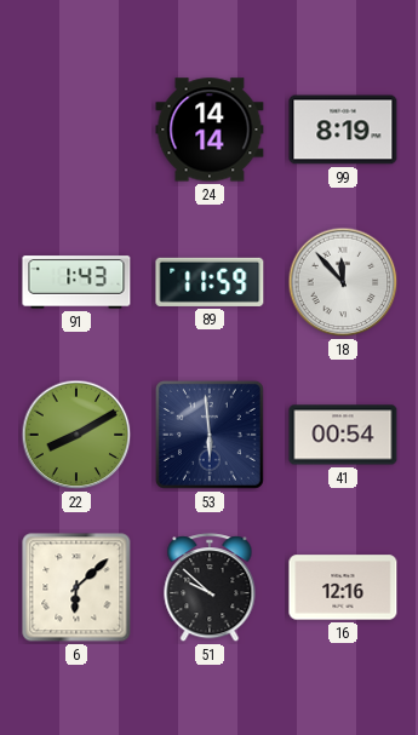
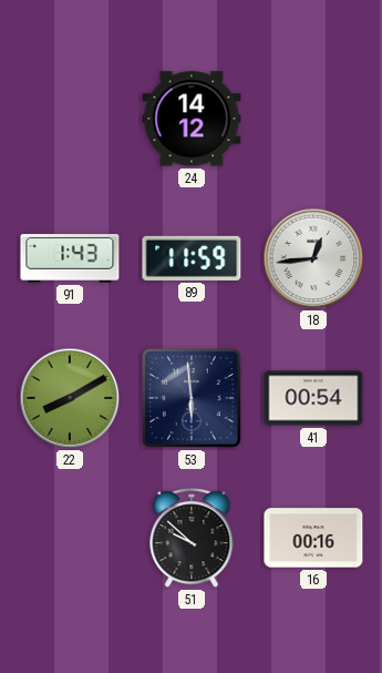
24: 14:14 -> 14:12
99: 8:19 -> none
18: 11:53 -> 12:44
6: 6:08 -> none
16: 12:16 -> 00:16
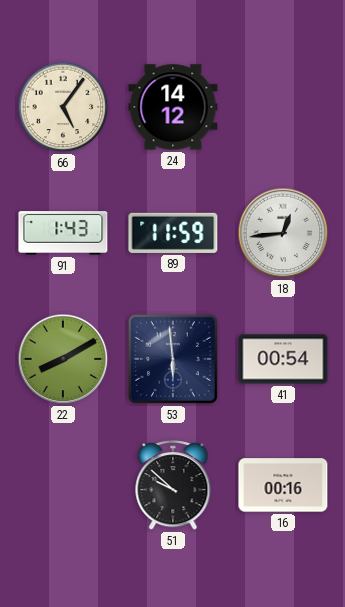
66: none -> 5:06
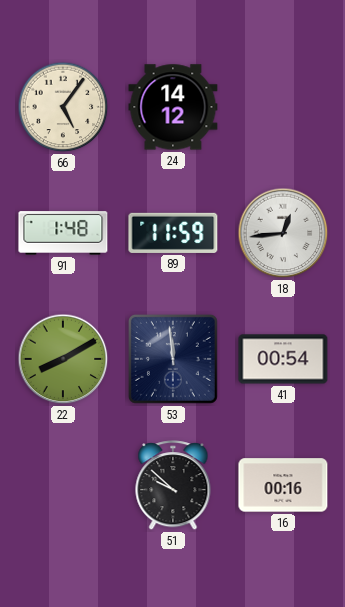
91: 1:43 -> 1:48
53: 5:59 -> 11:59
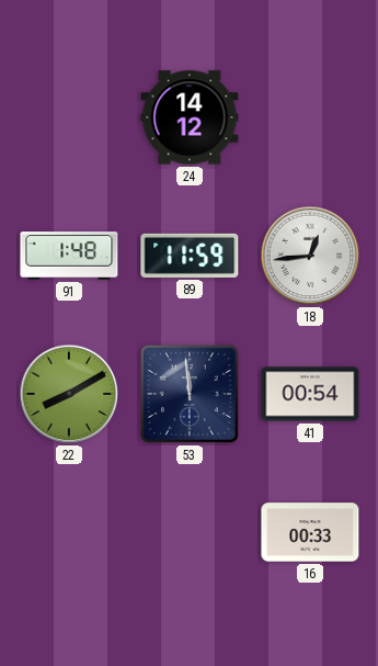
66: 5:06 -> none
51: 9:52 -> none
16: 00:16 -> 00:33
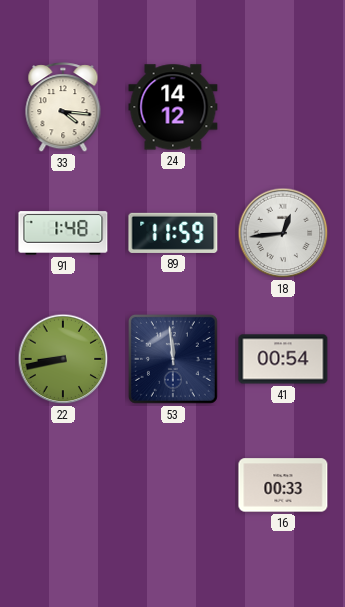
33: none -> 4:16
22: 8:10 -> 8:43
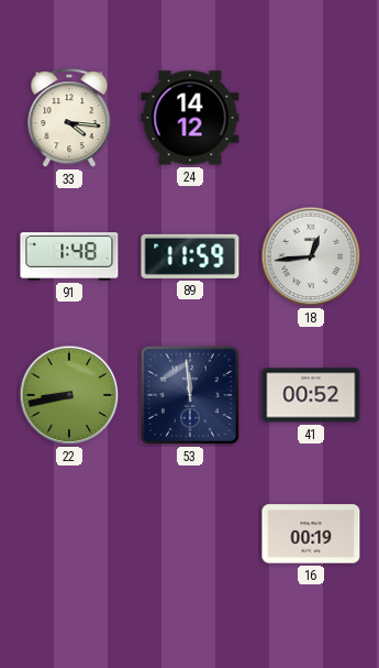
41: 00:54 -> 00:52
16: 00:33 -> 00:19
